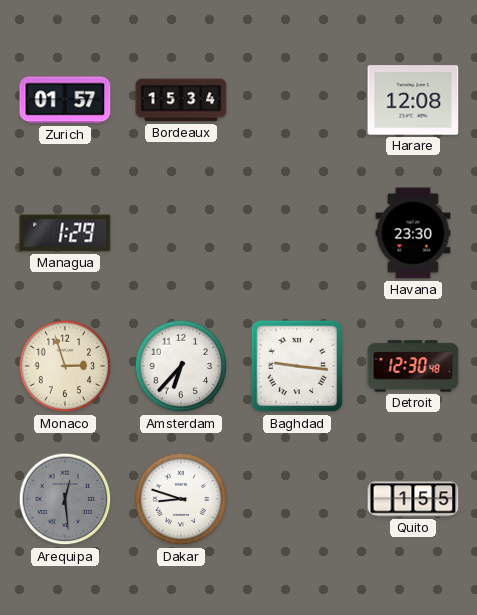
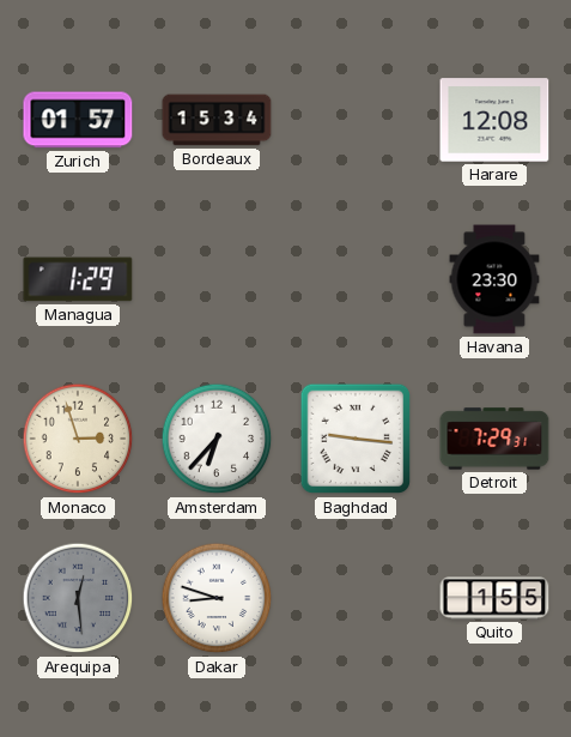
Detroit: 12:30 -> 7:29
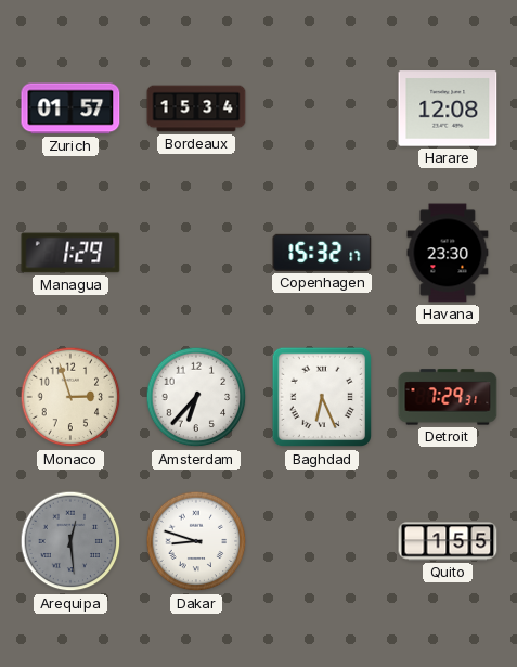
Copenhagen: none -> 15:32
Baghdad: 9:16 -> 6:26
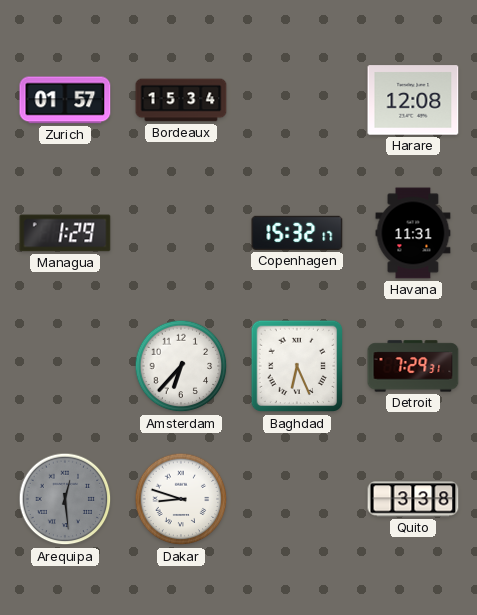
Havana: 23:30 -> 11:31
Monaco: 2:57 -> none
Quito: 1:55 -> 3:38
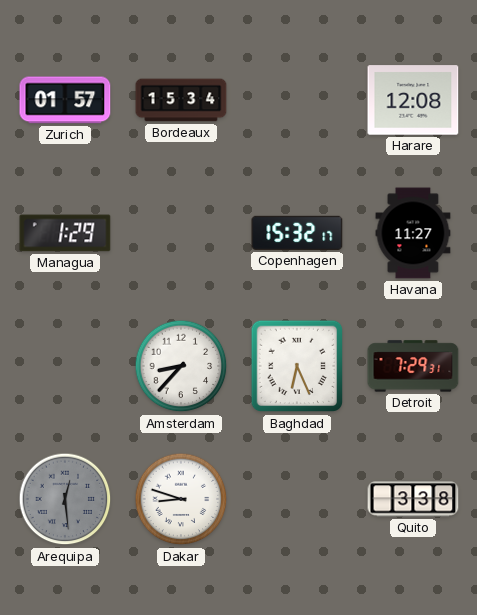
Havana: 11:31 -> 11:27
Amsterdam: 6:37 -> 8:37
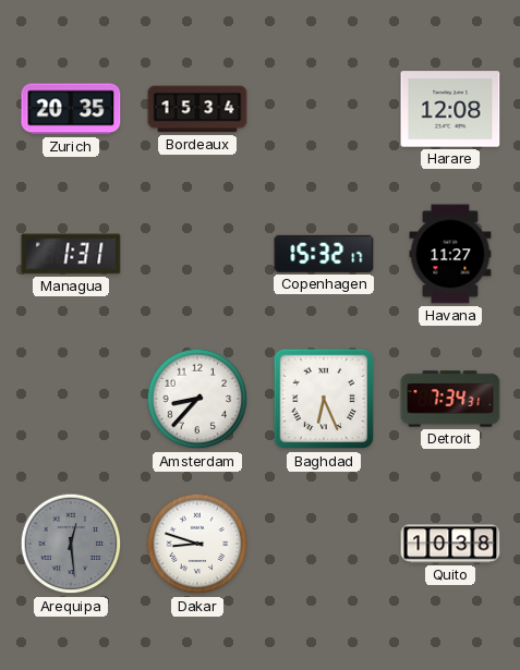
Zurich: 01:57 -> 20:35
Managua: 1:29 -> 1:31
Detroit: 7:29 -> 7:34
Quito: 3:38 -> 10:38
